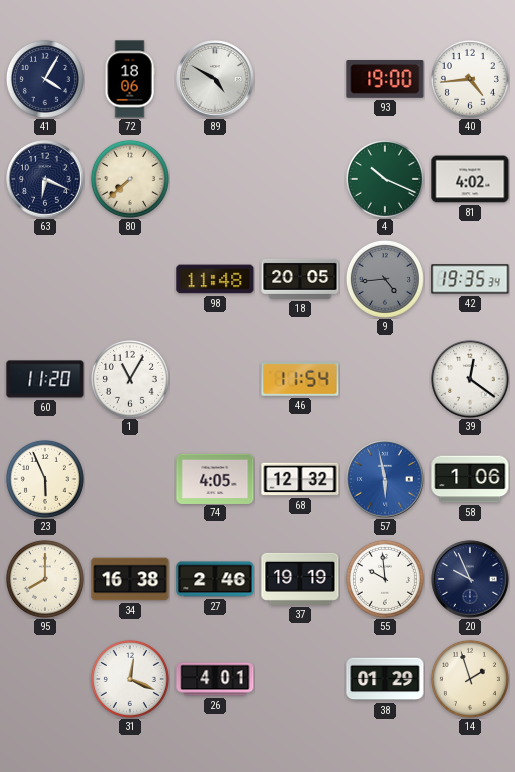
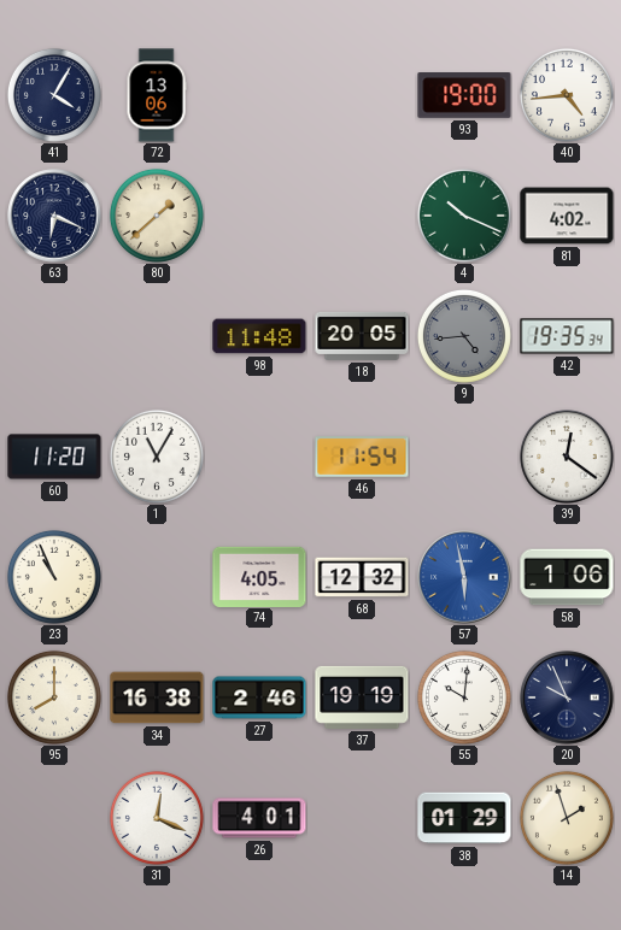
72: 18:06 -> 13:06
89: 4:50 -> none
80: 7:38 -> 1:38
23: 5:56 -> 10:56
55: 9:59 -> 10:01
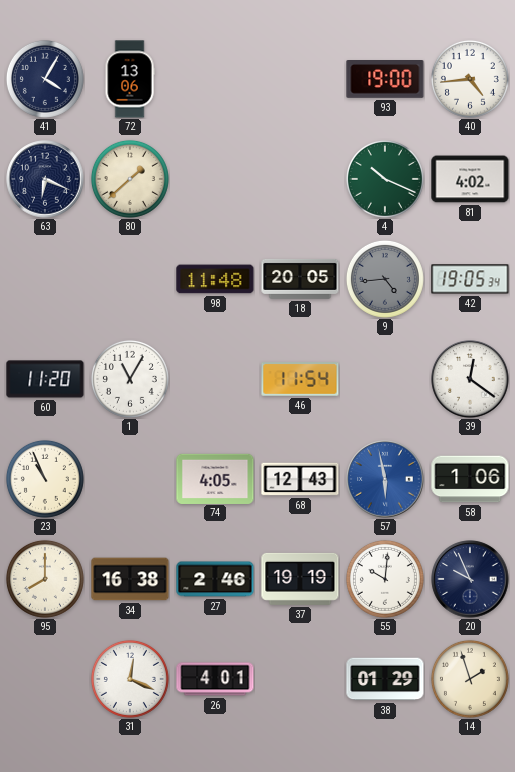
42: 19:35 -> 19:05
68: 12:32 -> 12:43
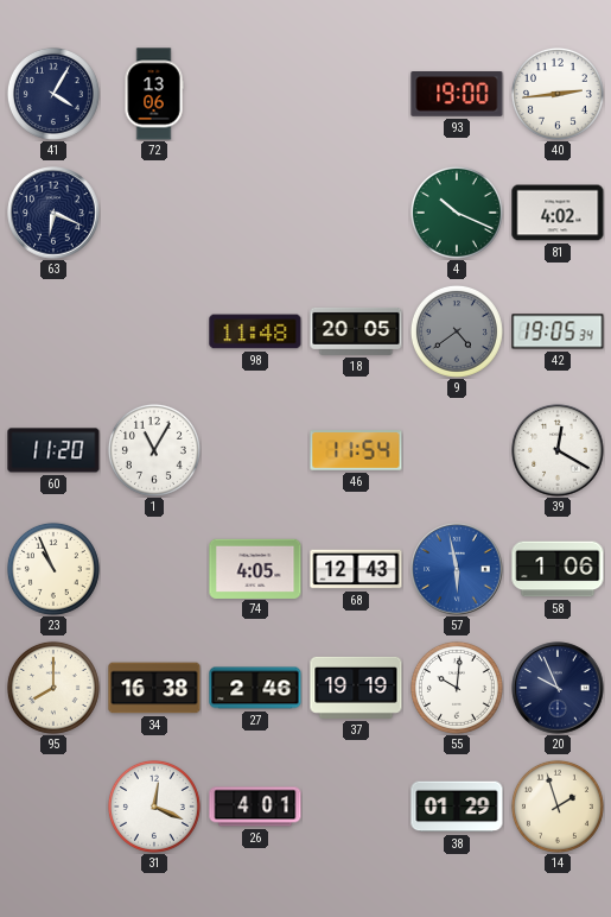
40: 4:44 -> 2:44
80: 1:38 -> none
9: 4:44 -> 4:39
39: 12:21 -> 12:20
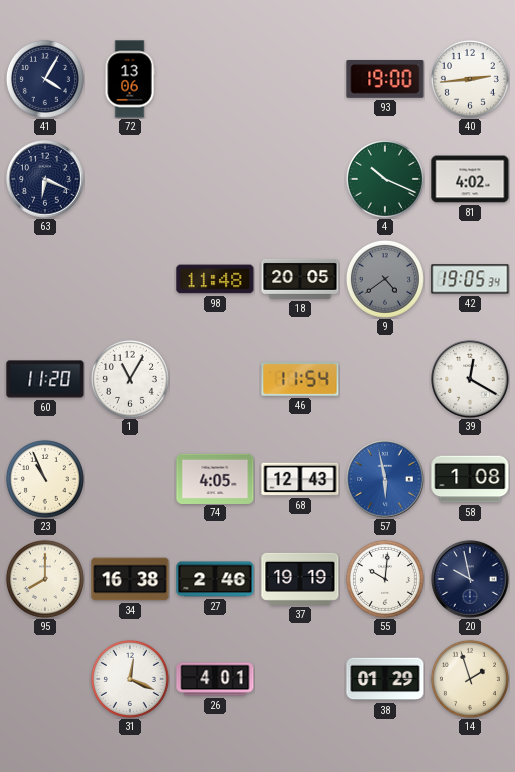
58: 1:06 -> 1:08
20: 9:56 -> 9:58
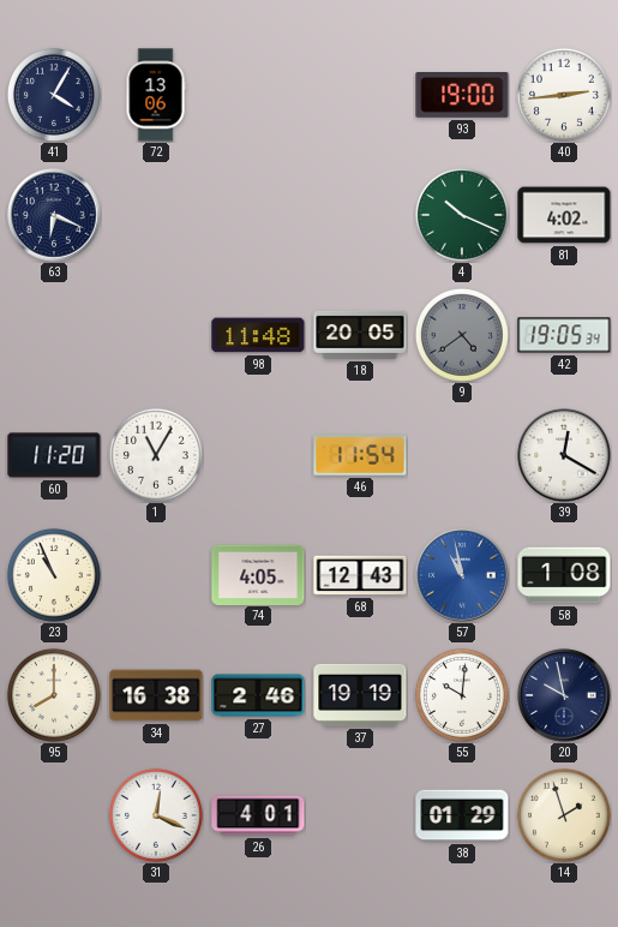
57: 5:58 -> 10:58
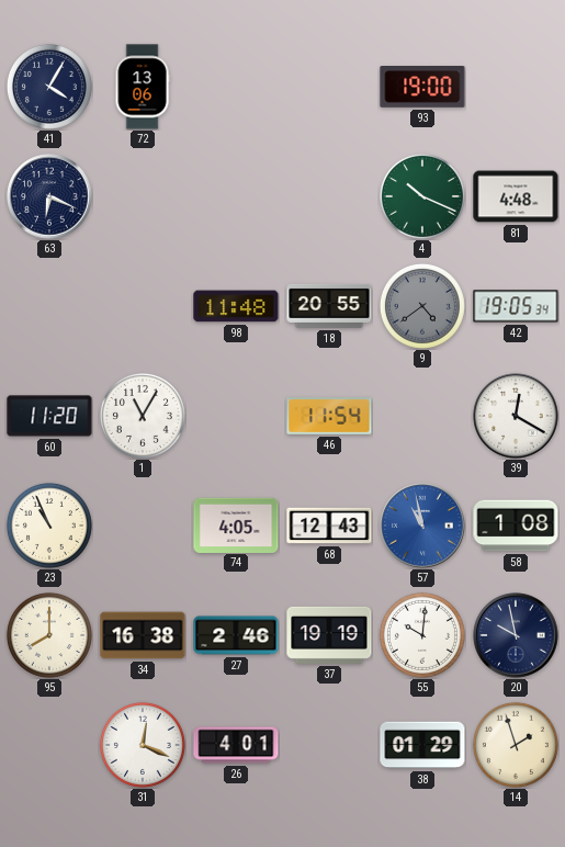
40: 2:44 -> none
81: 4:02 -> 4:48
18: 20:05 -> 20:55
